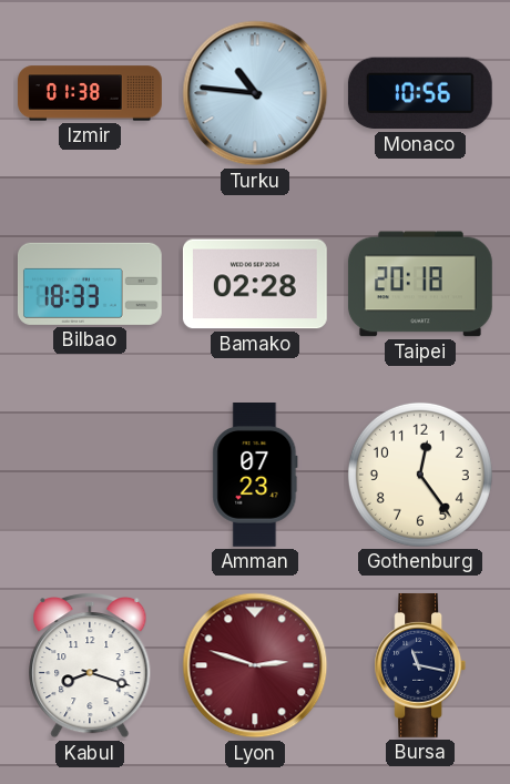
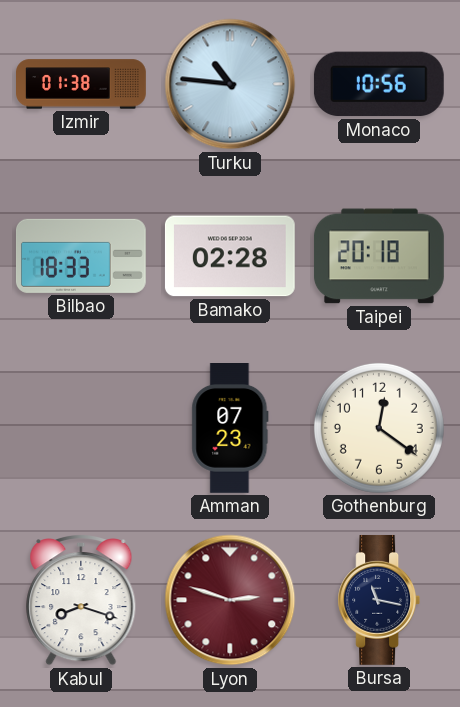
Gothenburg: 12:24 -> 12:21
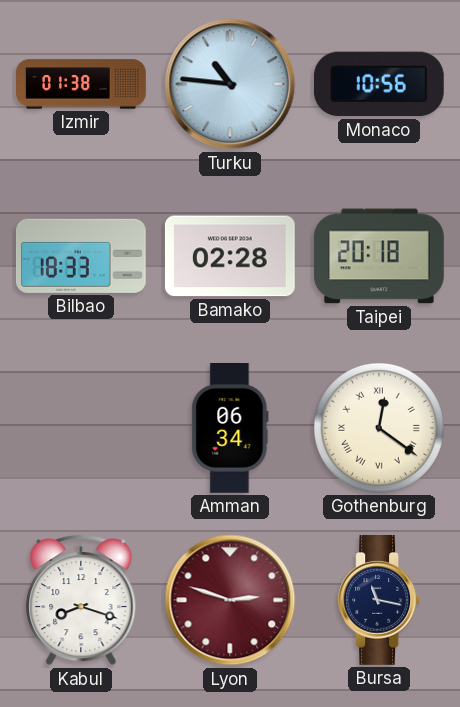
Amman: 07:23 -> 06:34
Gothenburg numerals: Arabic -> Roman
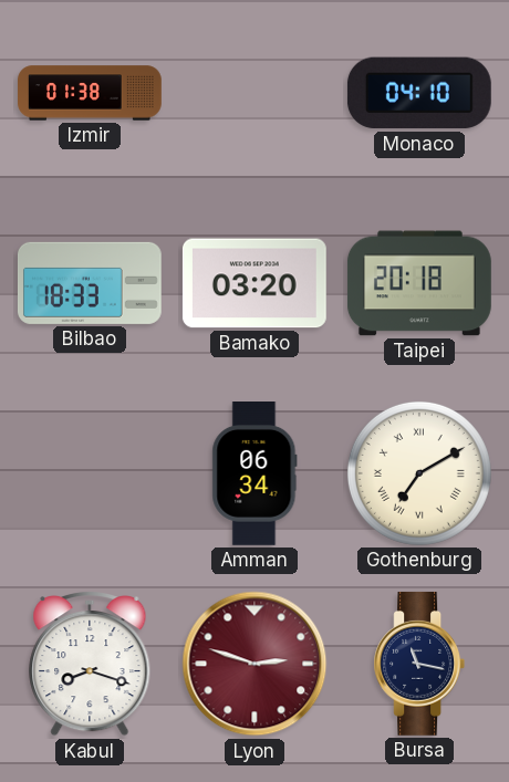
Turku: 10:46 -> none
Monaco: 10:56 -> 04:10
Bamako: 02:28 -> 03:20
Gothenburg: 12:21 -> 7:10
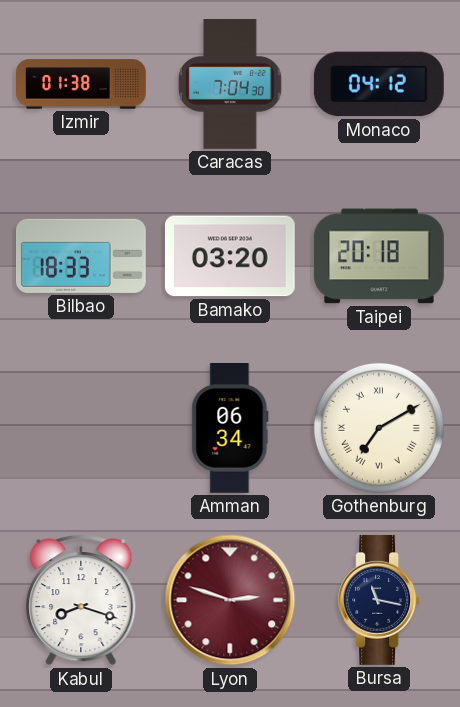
Caracas: none -> 7:04
Monaco: 04:10 -> 04:12
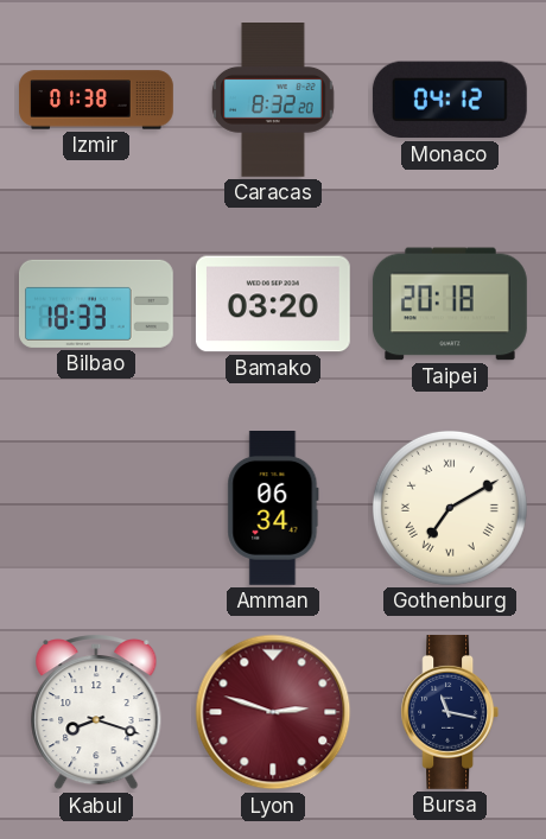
Caracas: 7:04 -> 8:32
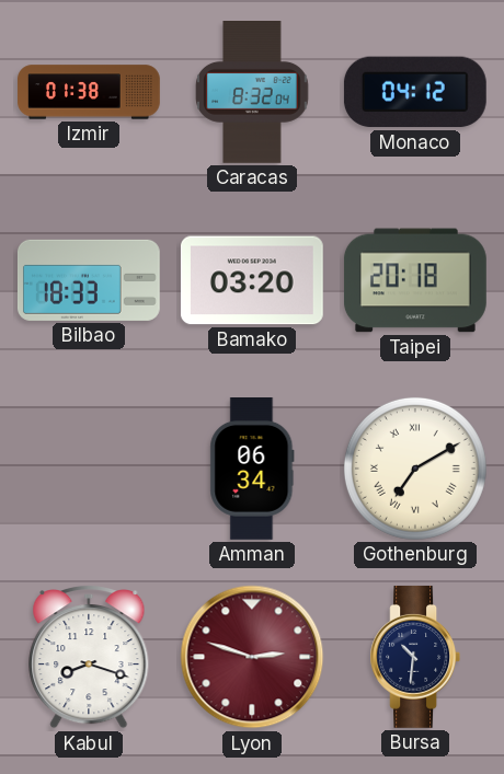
Caracas: 8:32:20 -> 8:32:04
Bursa: 11:17 -> 10:31
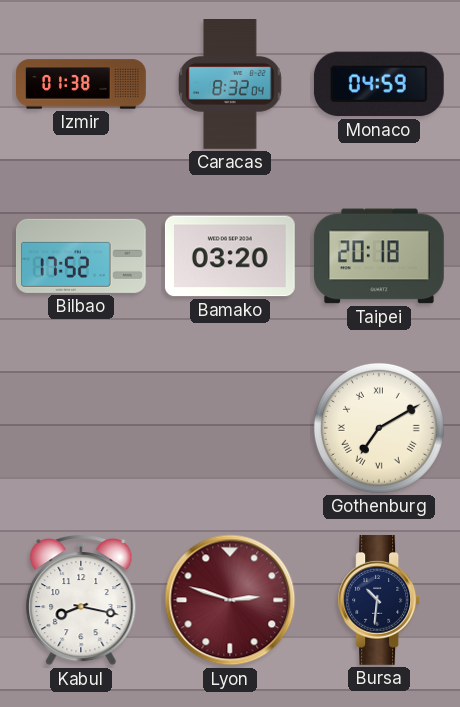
Monaco: 04:12 -> 04:59
Bilbao: 18:33 -> 17:52
Amman: 06:34 -> none
Kabul: 8:18 -> 8:17
